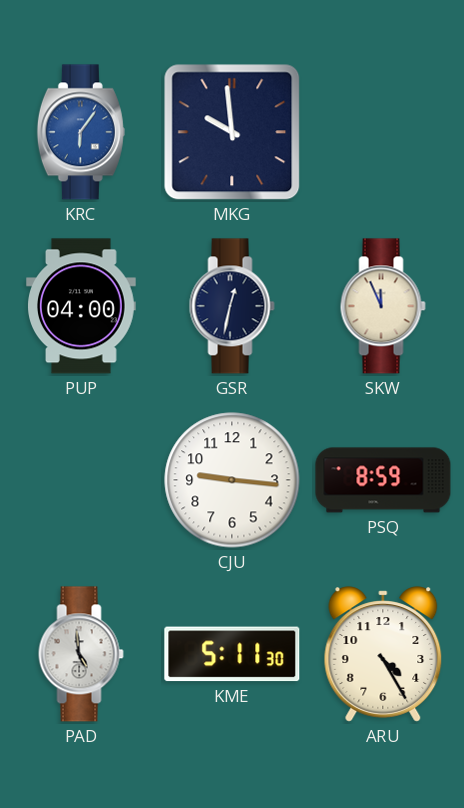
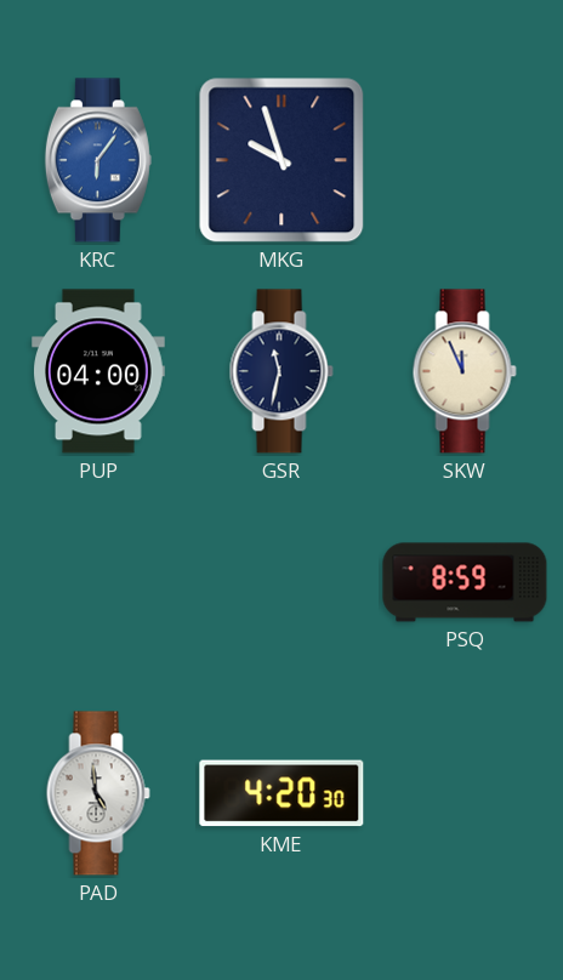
MKG: 9:59 -> 9:57
GSR: 12:32 -> 11:32
CJU: 9:16 -> none
KME: 5:11 -> 4:20
ARU: 4:25 -> none
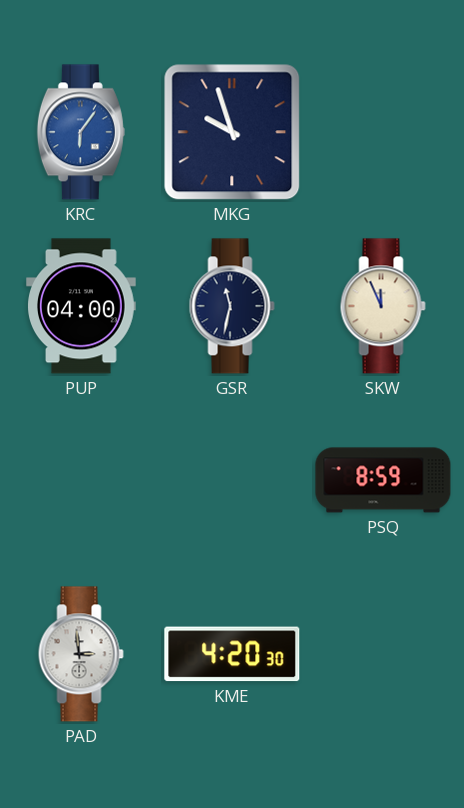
PAD: 4:59 -> 2:59
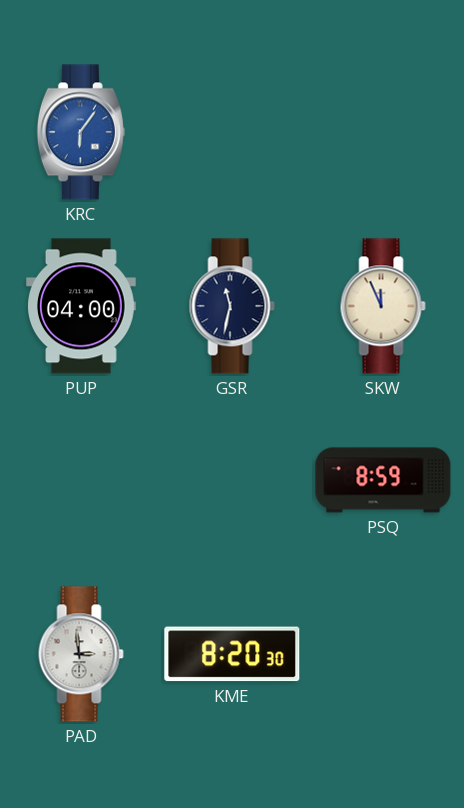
MKG: 9:57 -> none
KME: 4:20 -> 8:20
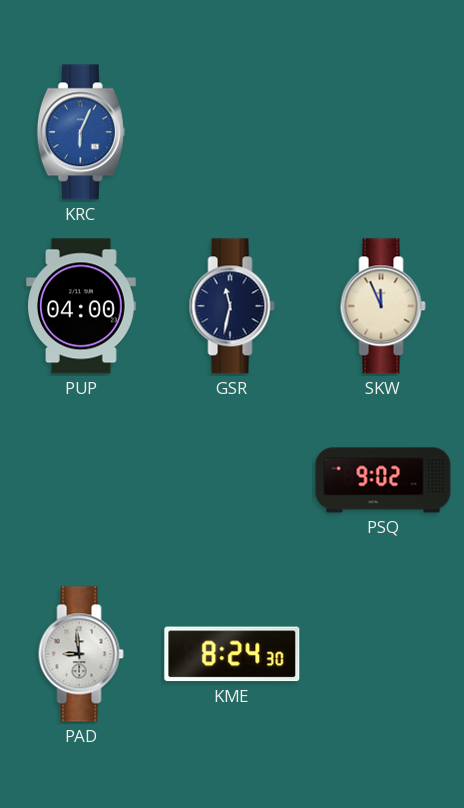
KRC: 6:06 -> 6:04
PSQ: 8:59 -> 9:02
PAD: 2:59 -> 8:59
KME: 8:20 -> 8:24
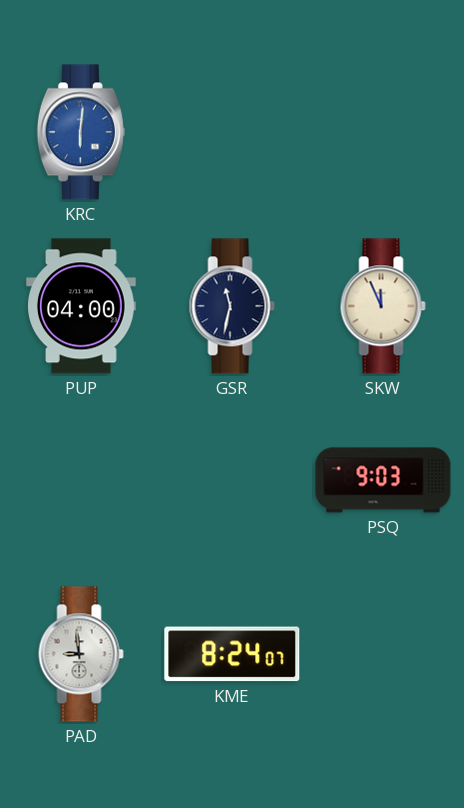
KRC: 6:04 -> 6:01
PSQ: 9:02 -> 9:03
KME: 8:24:30 -> 8:24:07
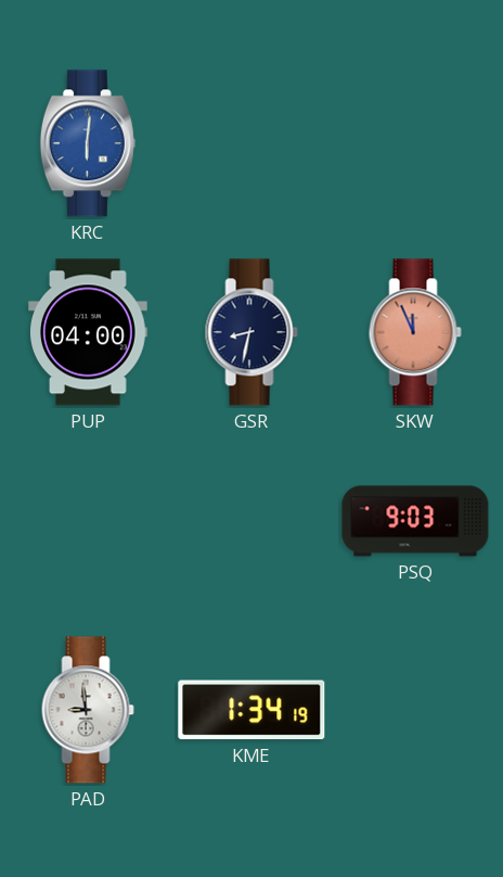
GSR: 11:32 -> 8:32
SKW dial: cream -> salmon
KME: 8:24 -> 1:34
